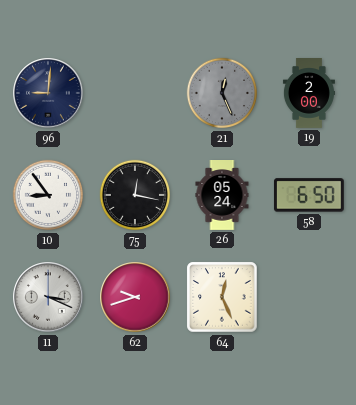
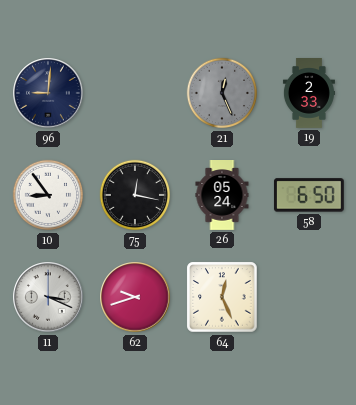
19: 2:00 -> 2:33
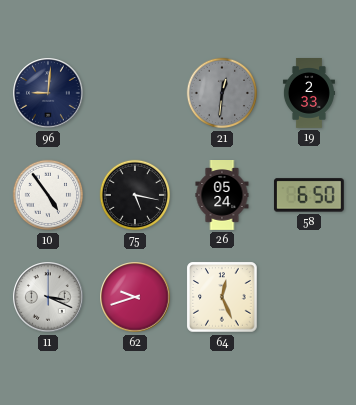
21: 12:26 -> 12:31
10: 8:54 -> 4:54
75: 12:17 -> 5:17
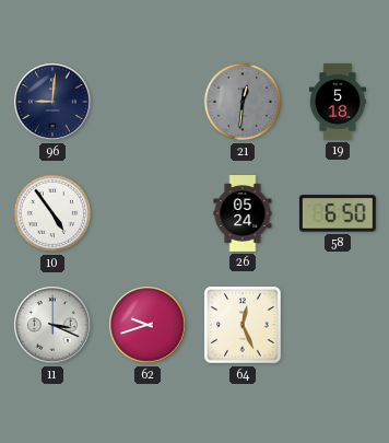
19: 2:33 -> 5:18
75: 5:17 -> none
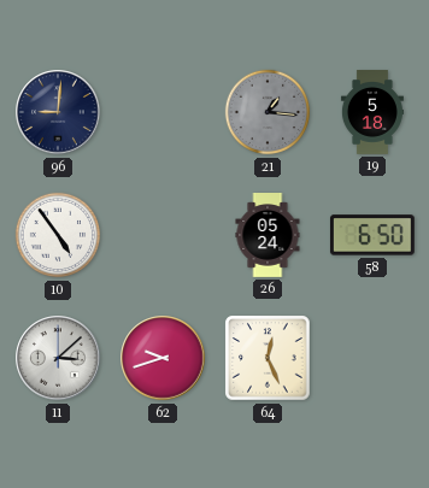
21: 12:31 -> 1:16
11: 3:19 -> 3:08
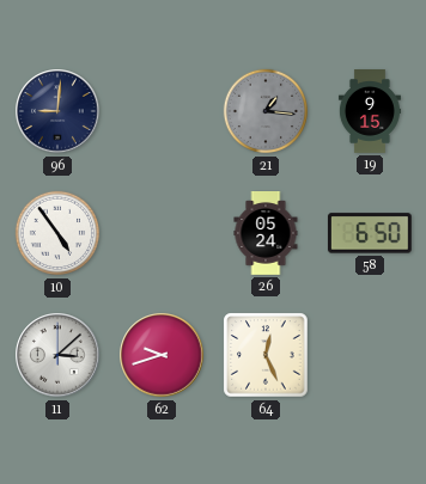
19: 5:18 -> 9:15
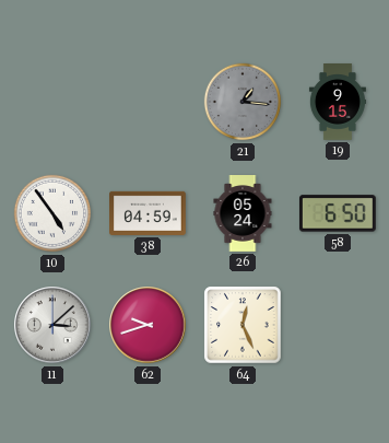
96: 9:01 -> none
38: none -> 04:59
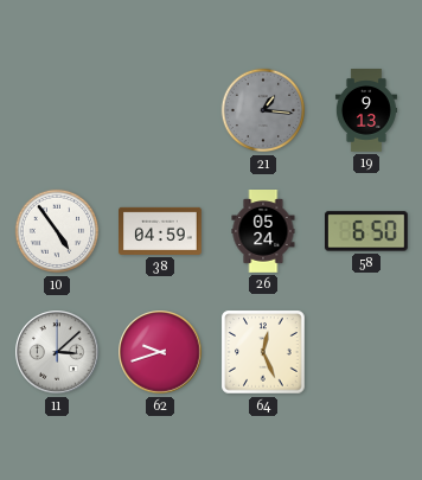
19: 9:15 -> 9:13
